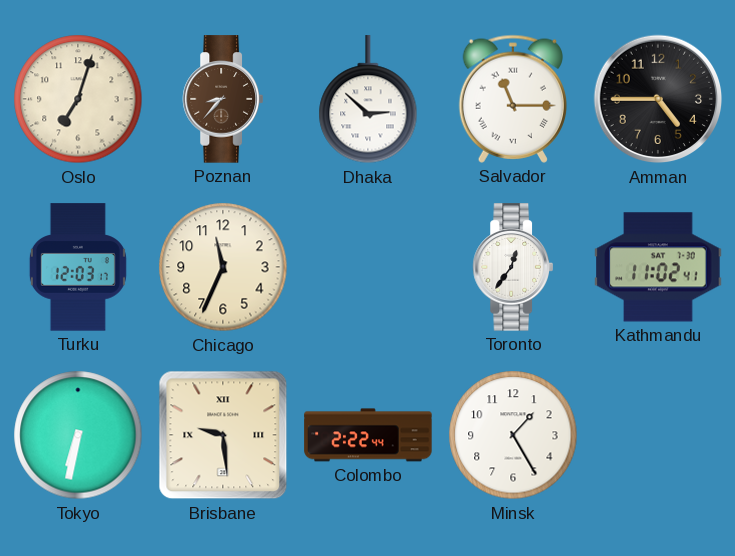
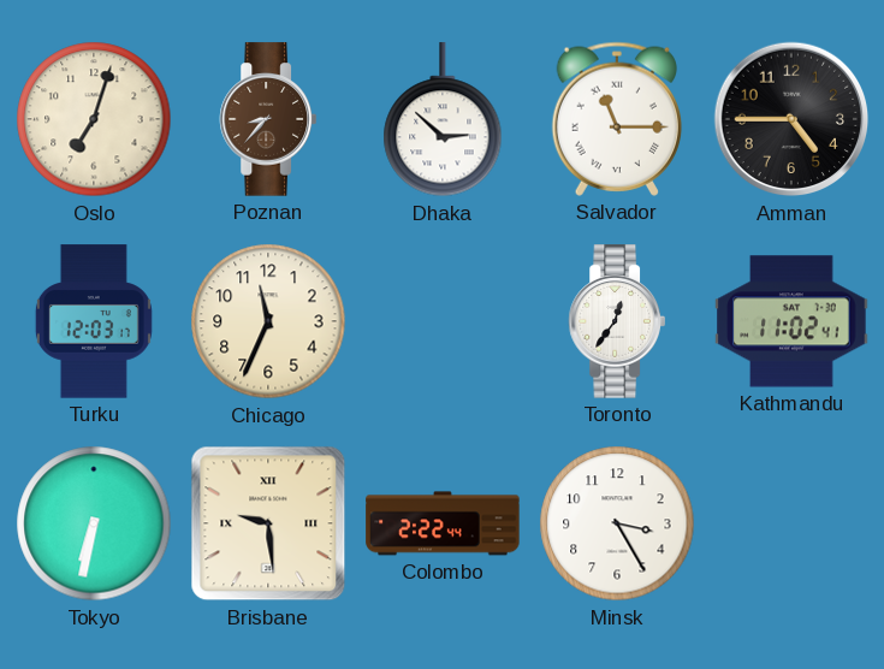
Minsk: 1:25 -> 3:25
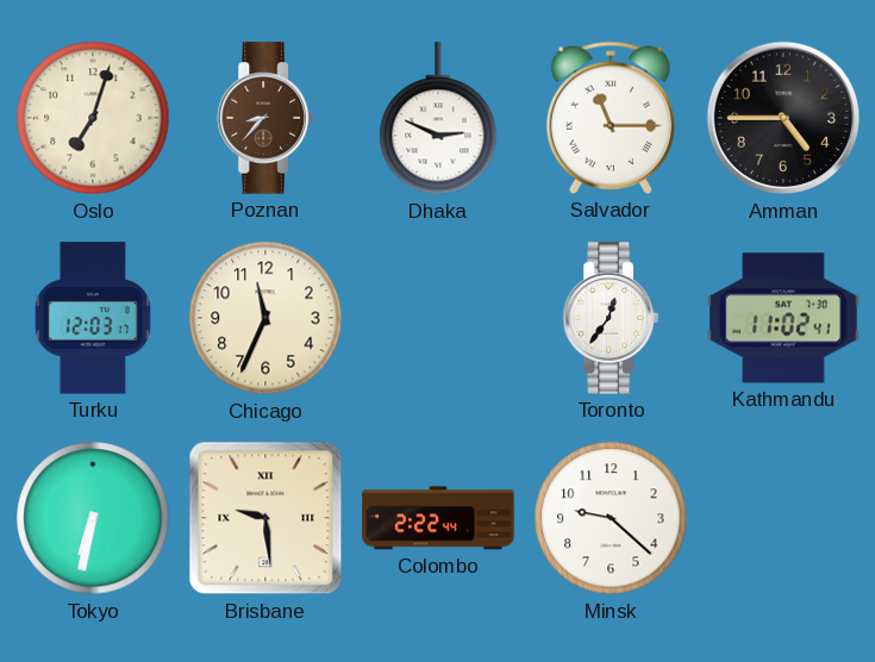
Dhaka: 2:52 -> 2:49
Minsk: 3:25 -> 9:22
